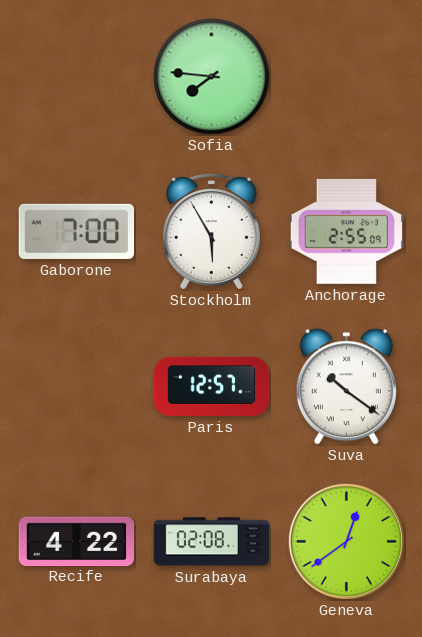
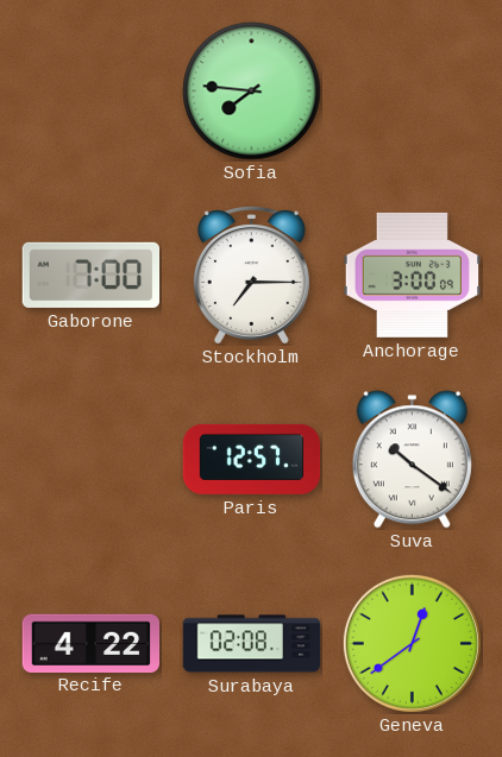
Stockholm: 5:55 -> 7:15
Anchorage: 2:55 -> 3:00
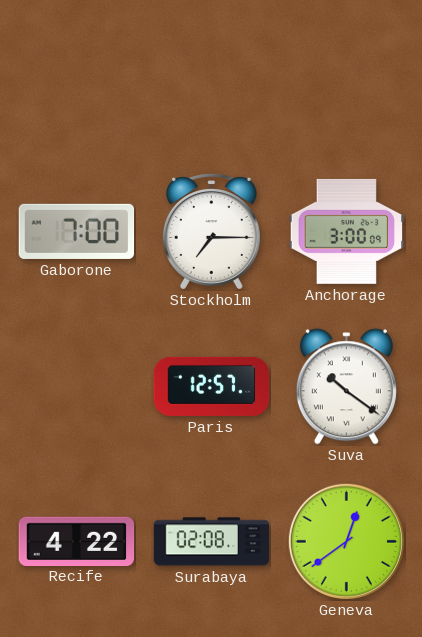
Sofia: 7:46 -> none
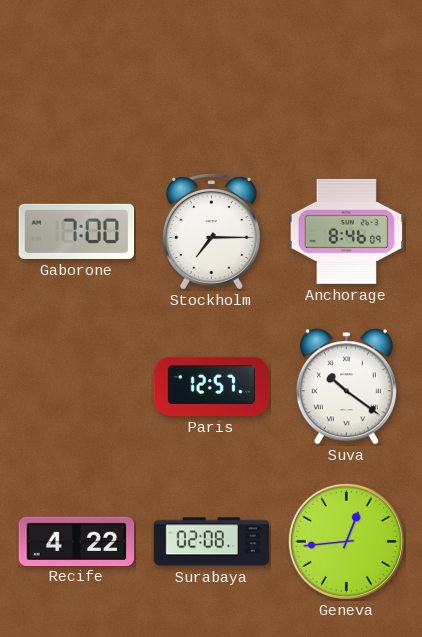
Anchorage: 3:00 -> 8:46
Geneva: 12:39 -> 12:44
